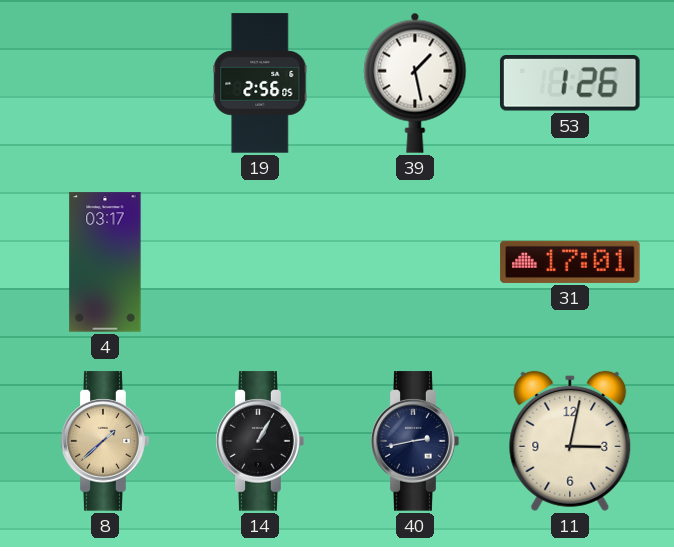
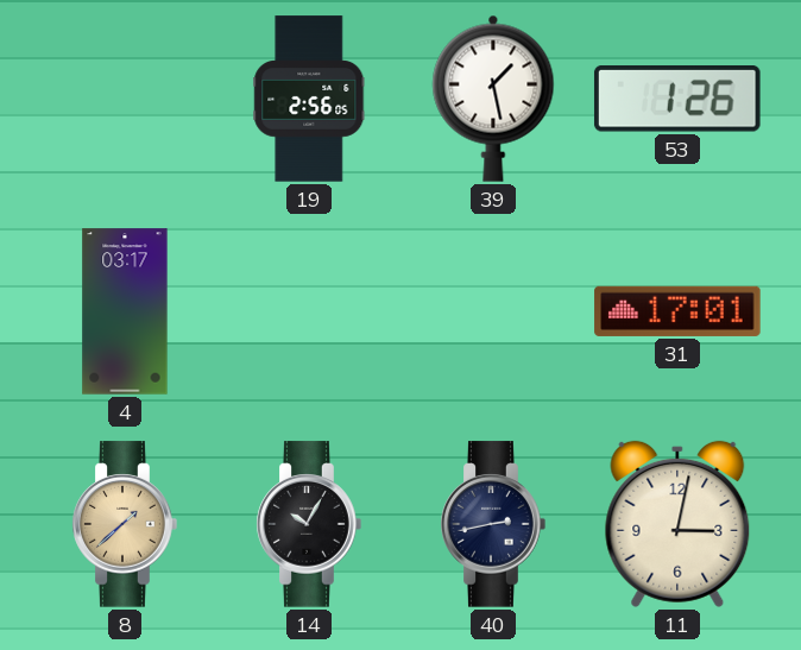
14: 1:05 -> 10:05
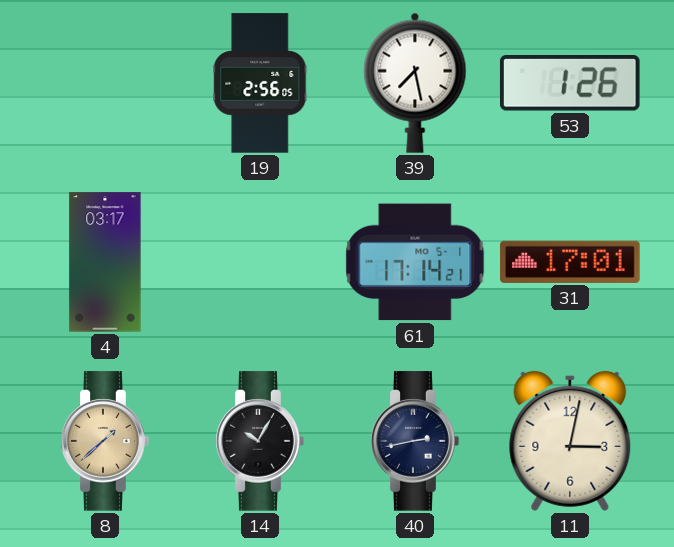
39: 1:28 -> 7:28
61: none -> 17:14
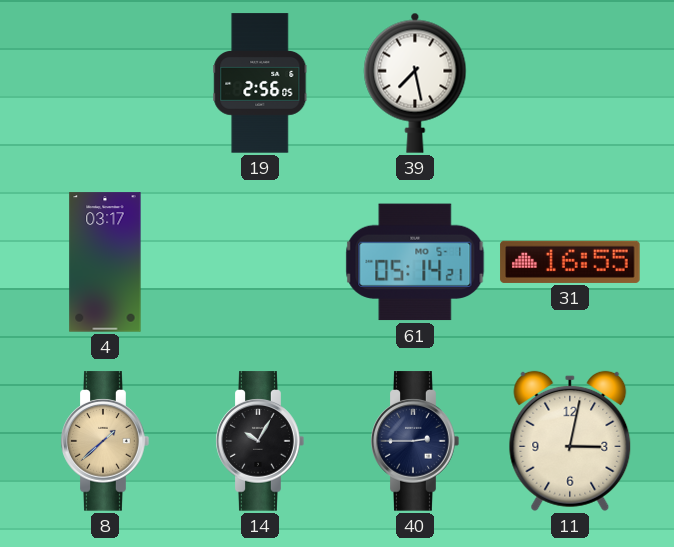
53: 1:26 -> none
61: 17:14 -> 05:14
31: 17:01 -> 16:55
40: 2:43 -> 2:45
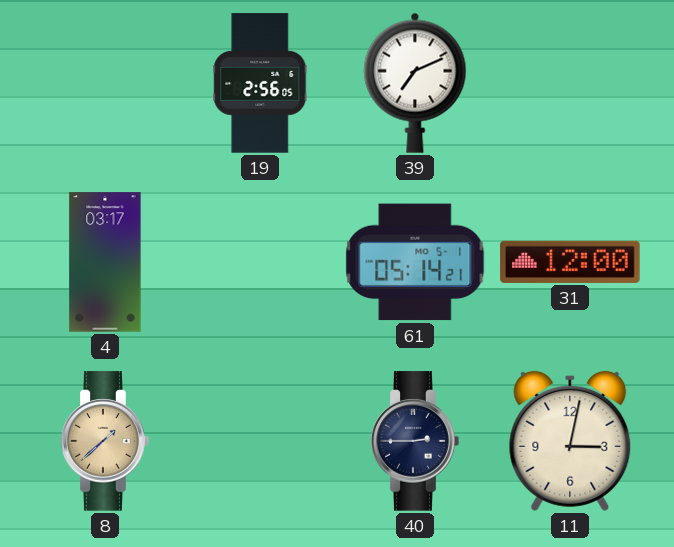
39: 7:28 -> 7:11
31: 16:55 -> 12:00
14: 10:05 -> none
